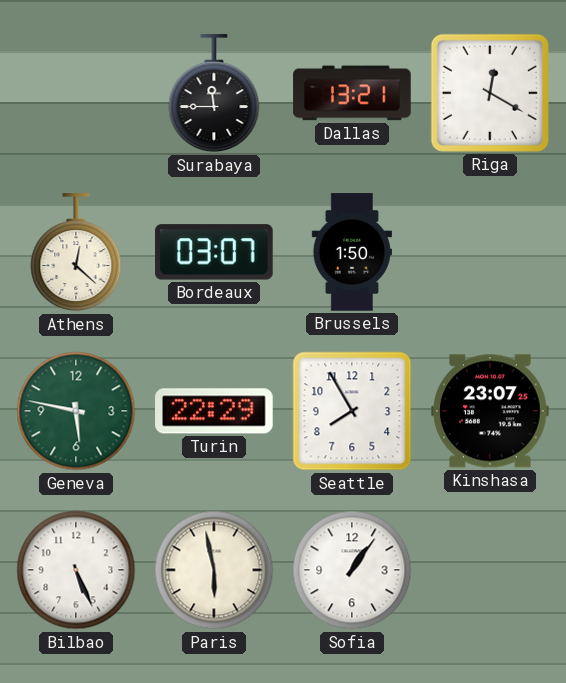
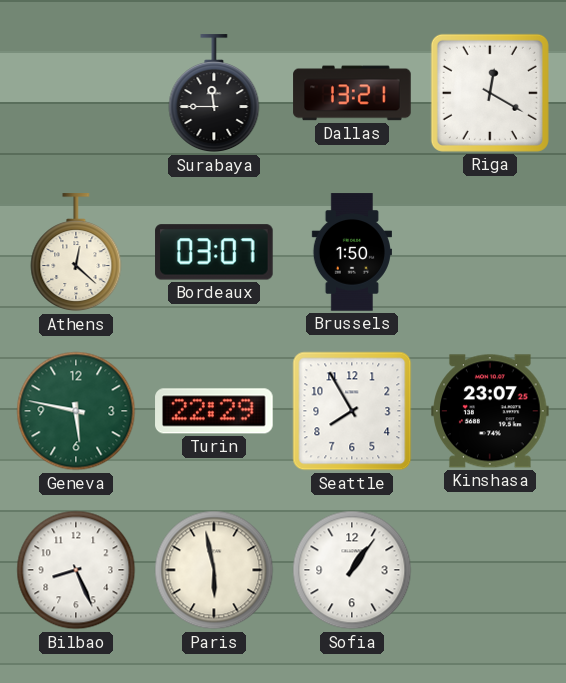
Bilbao: 5:26 -> 8:26
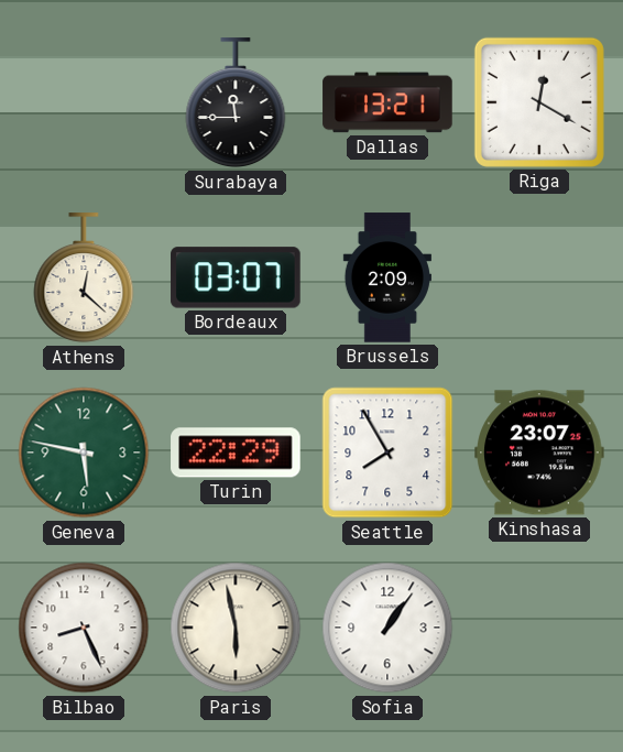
Brussels: 1:50 -> 2:09
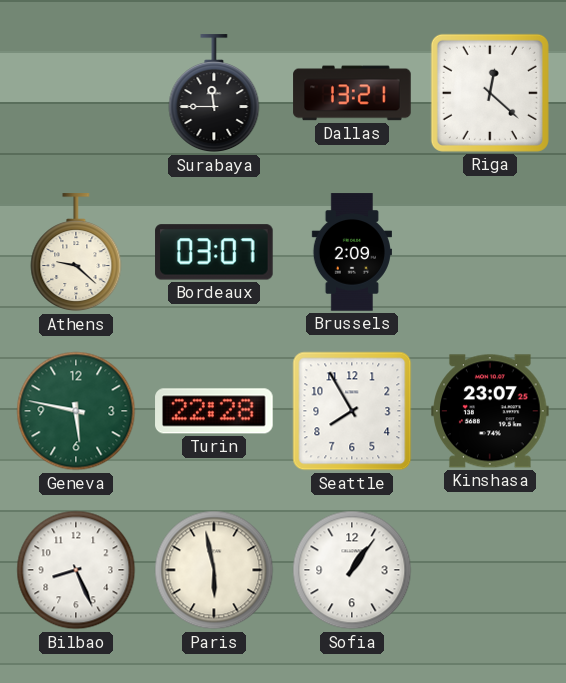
Riga: 12:20 -> 12:22
Athens: 12:22 -> 9:22
Turin: 22:29 -> 22:28
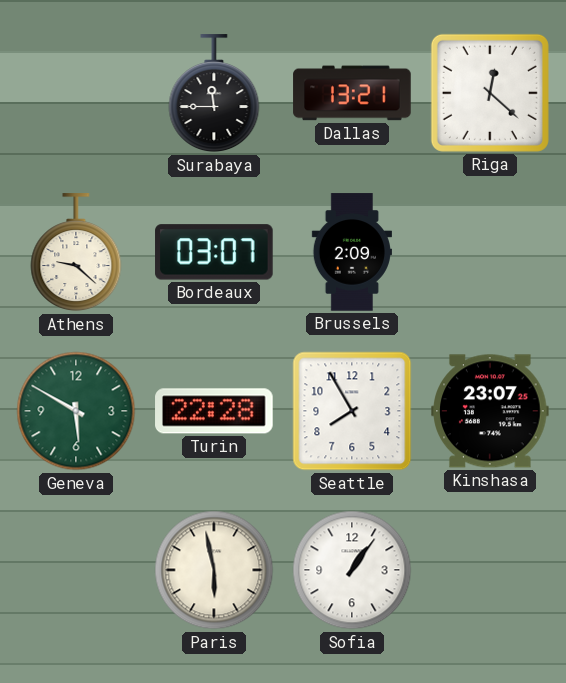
Geneva: 5:47 -> 5:50
Bilbao: 8:26 -> none
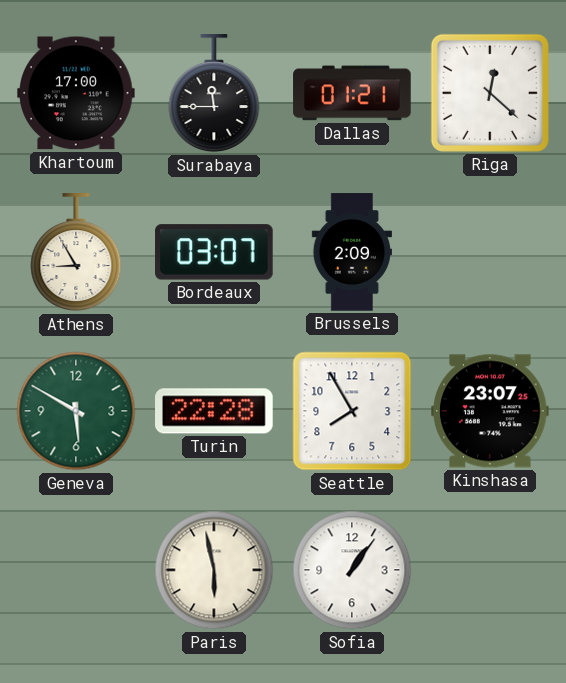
Khartoum: none -> 17:00
Dallas: 13:21 -> 01:21
Athens: 9:22 -> 8:55
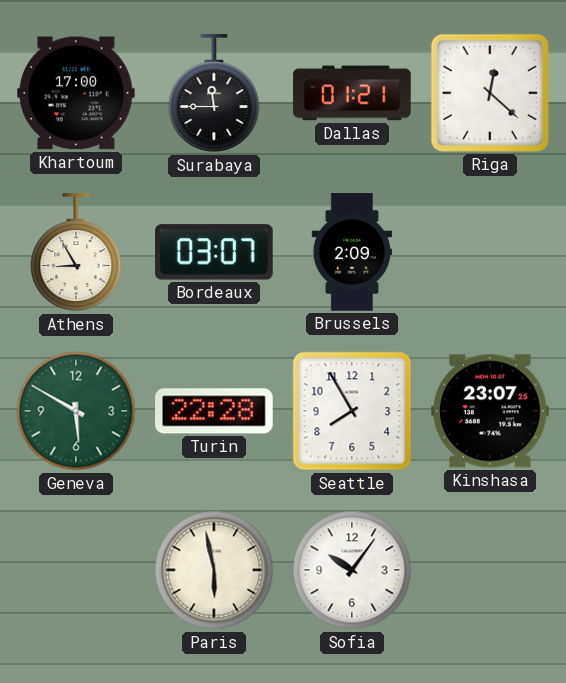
Sofia: 1:06 -> 10:06
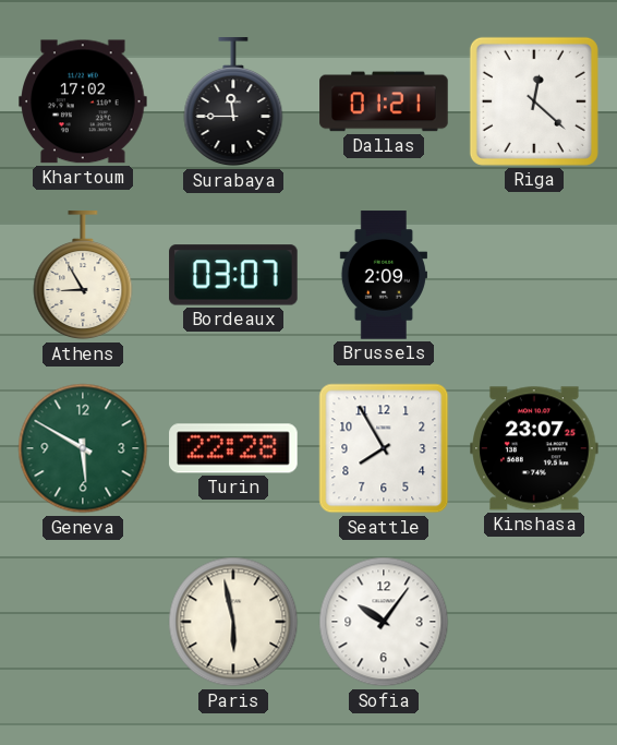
Khartoum: 17:00 -> 17:02
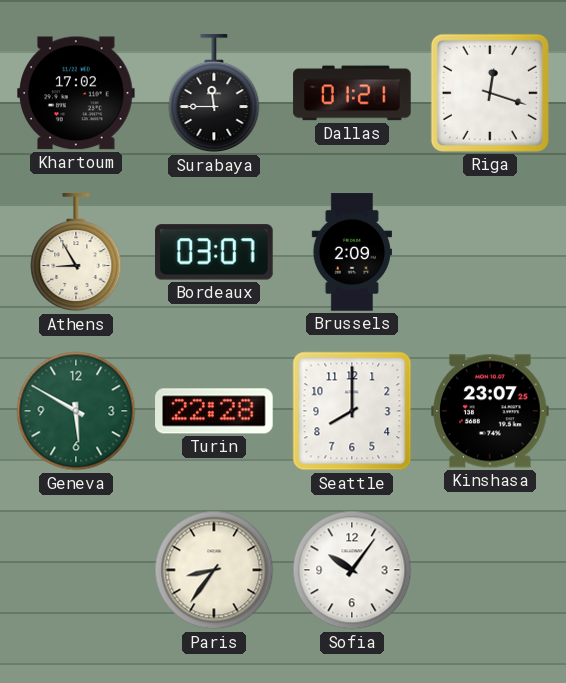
Riga: 12:22 -> 12:18
Seattle: 7:55 -> 8:00
Paris: 5:58 -> 8:36
